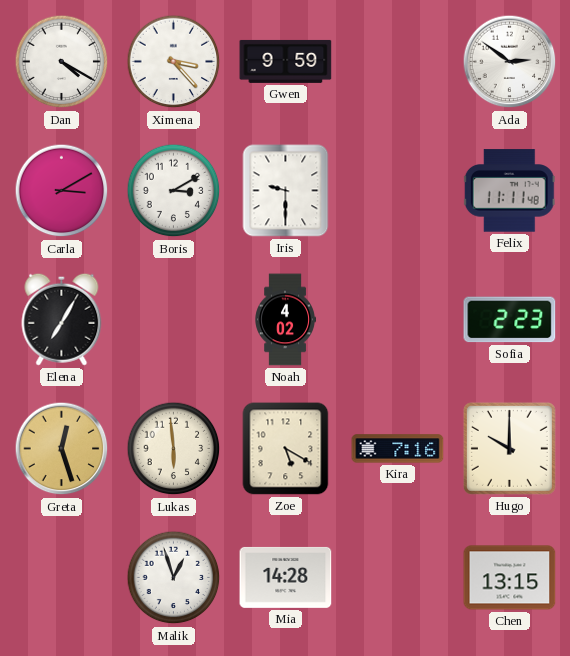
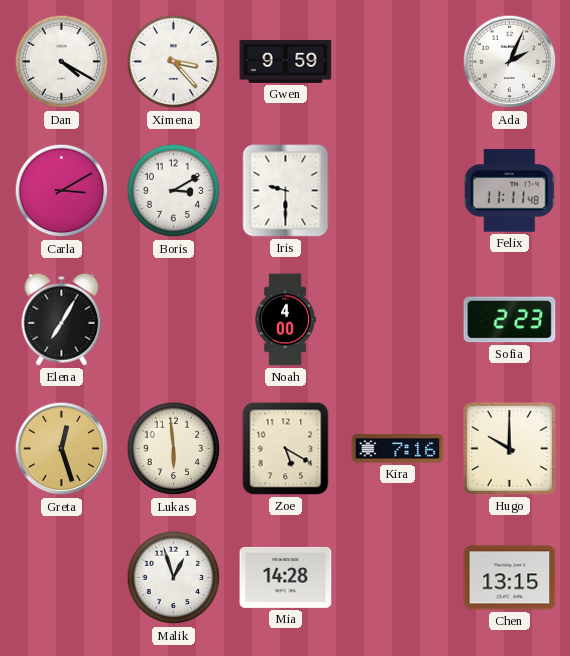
Ada: 2:51 -> 2:04
Noah: 4:02 -> 4:00
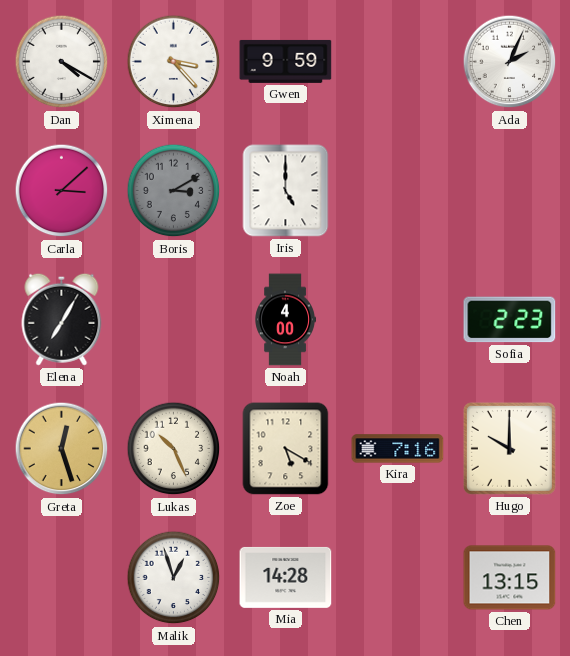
Carla: 3:10 -> 3:08
Boris dial: white -> grey
Iris: 9:30 -> 5:00
Felix: 11:11 -> none
Lukas: 5:59 -> 10:26
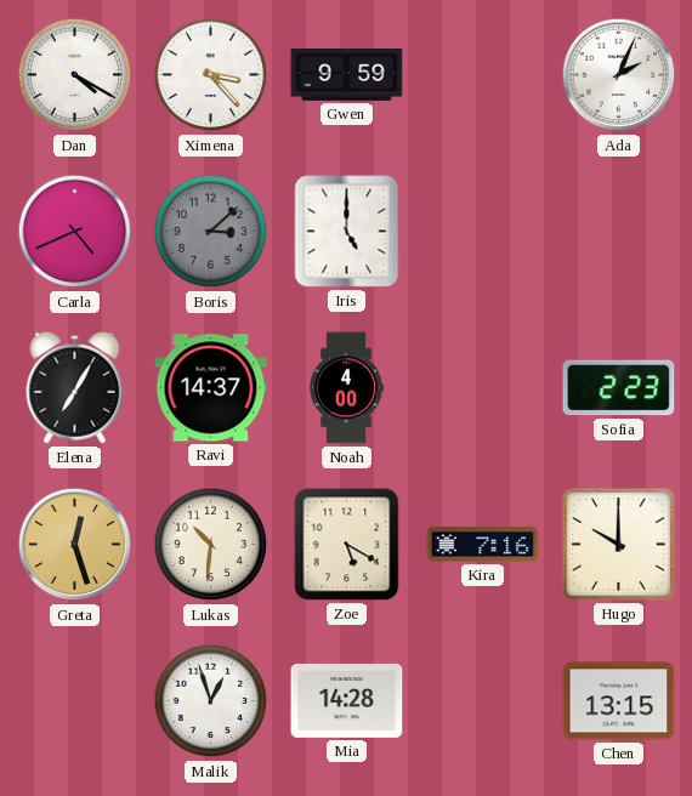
Carla: 3:08 -> 4:41
Boris: 3:10 -> 3:08
Ravi: none -> 14:37
Lukas: 10:26 -> 10:31
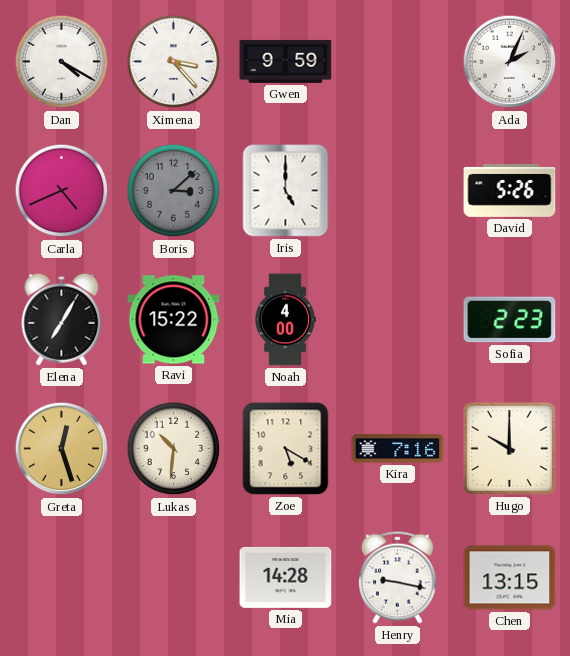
David: none -> 5:26
Ravi: 14:37 -> 15:22
Malik: 12:57 -> none
Henry: none -> 9:17
